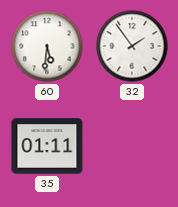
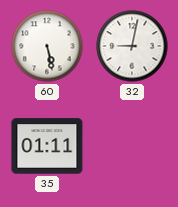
60: 5:31 -> 5:28
32: 1:54 -> 9:02
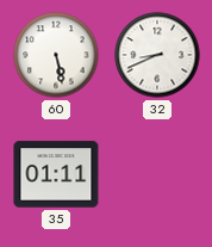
32: 9:02 -> 8:41
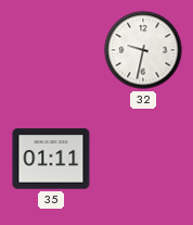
60: 5:28 -> none
32: 8:41 -> 9:32
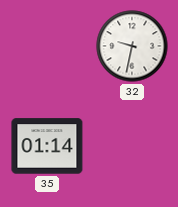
35: 01:11 -> 01:14
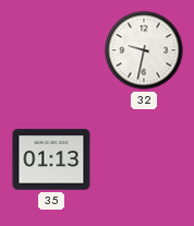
35: 01:14 -> 01:13
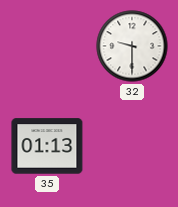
32: 9:32 -> 9:30
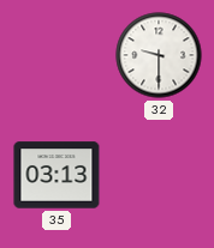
35: 01:13 -> 03:13
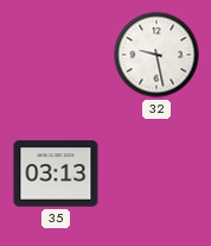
32: 9:30 -> 9:28
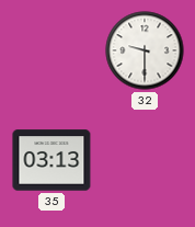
32: 9:28 -> 9:30
